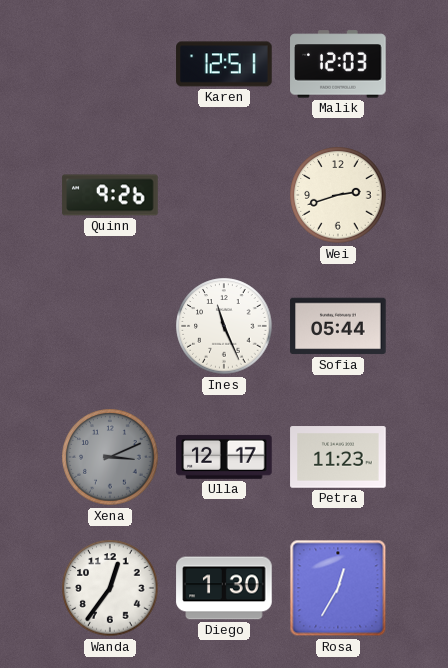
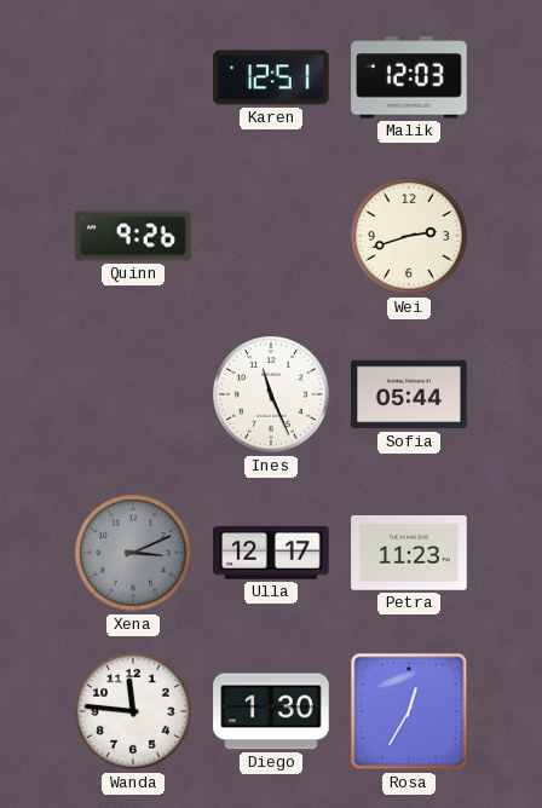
Wanda: 12:36 -> 11:46
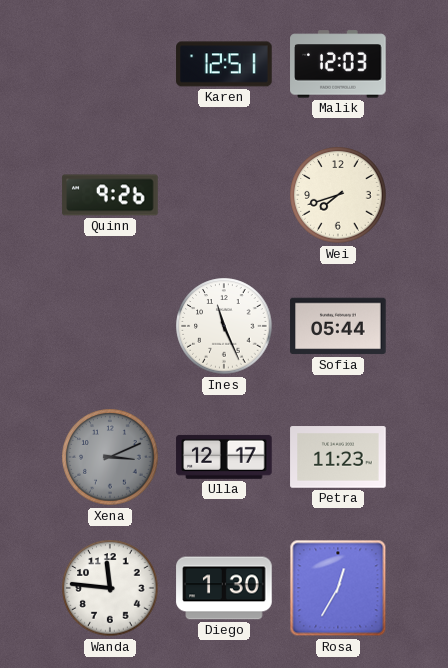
Wei: 2:42 -> 7:42
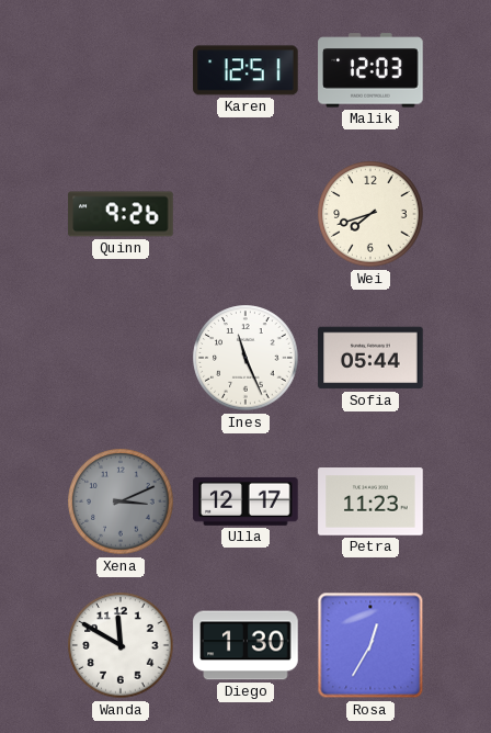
Wanda: 11:46 -> 11:50
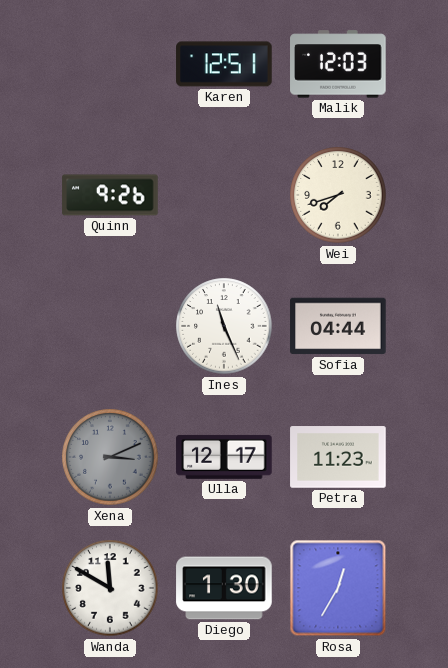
Sofia: 05:44 -> 04:44
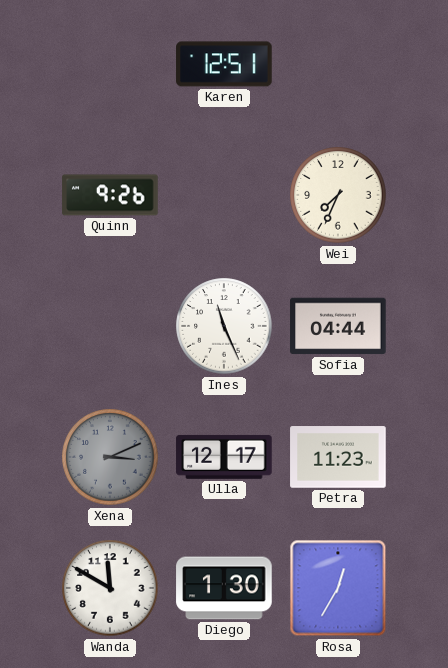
Malik: 12:03 -> none
Wei: 7:42 -> 7:34
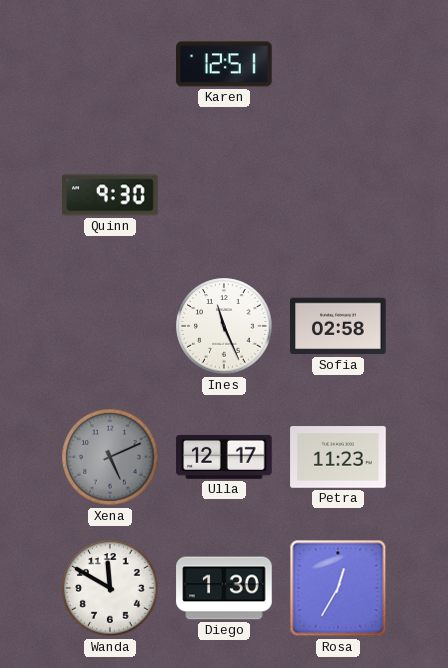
Quinn: 9:26 -> 9:30
Wei: 7:34 -> none
Sofia: 04:44 -> 02:58
Xena: 3:11 -> 5:11
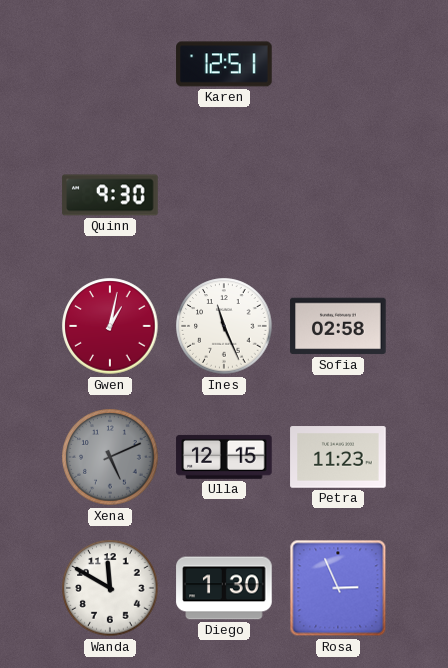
Gwen: none -> 1:02
Ulla: 12:17 -> 12:15
Rosa: 12:35 -> 2:56
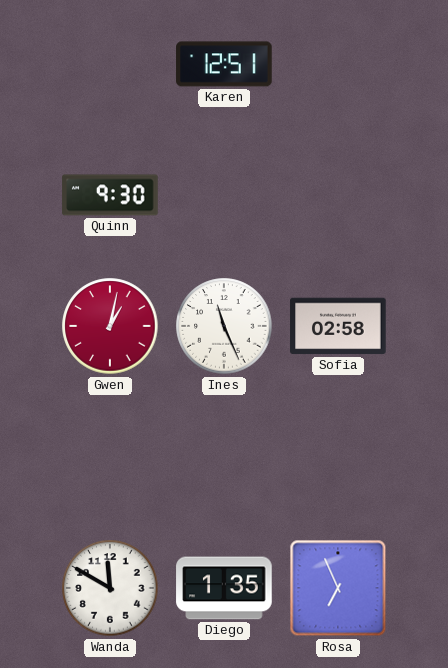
Xena: 5:11 -> none
Ulla: 12:15 -> none
Petra: 11:23 -> none
Diego: 1:30 -> 1:35
Rosa: 2:56 -> 6:56
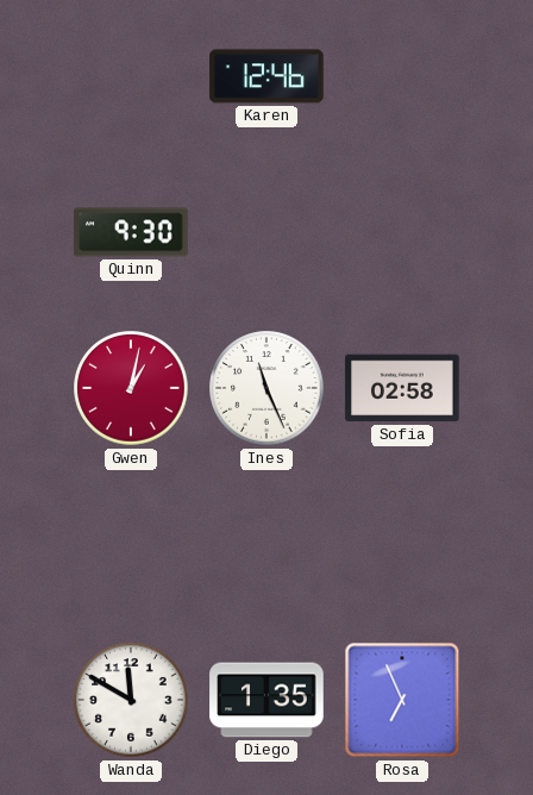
Karen: 12:51 -> 12:46
